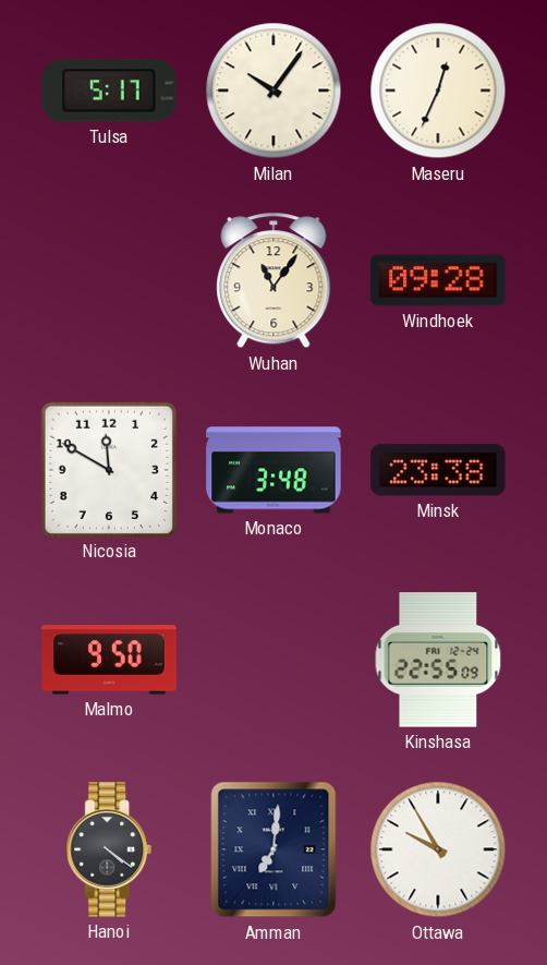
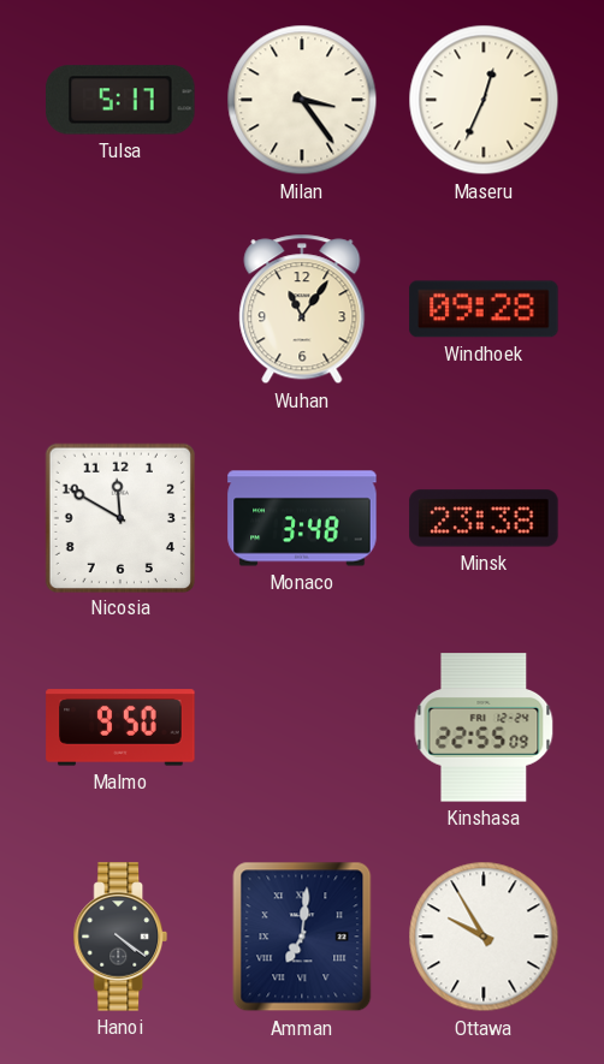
Milan: 10:06 -> 3:24
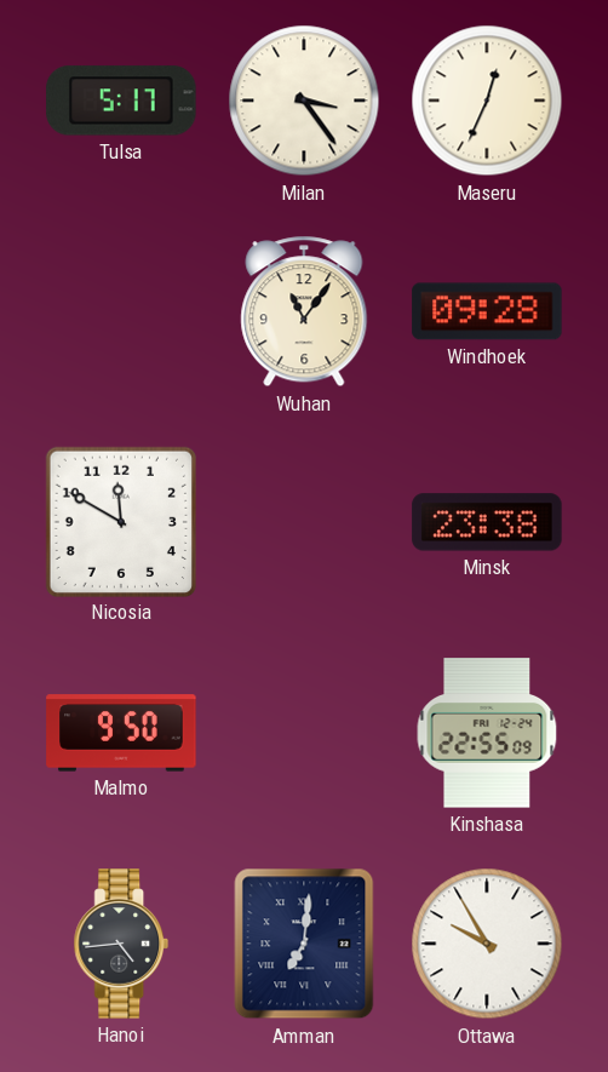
Monaco: 3:48 -> none
Hanoi: 4:21 -> 4:44
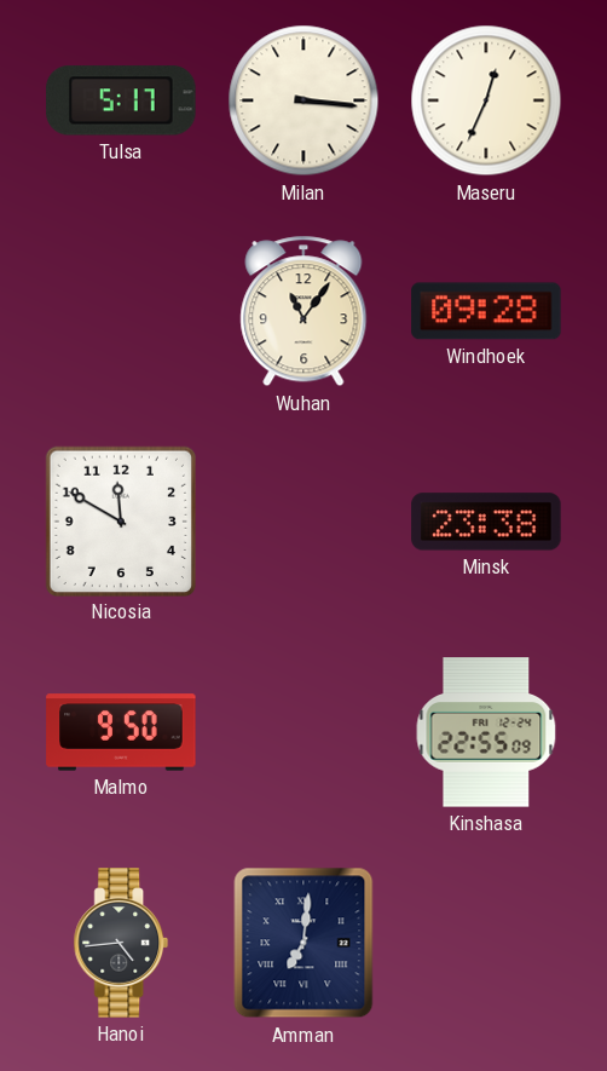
Milan: 3:24 -> 3:16
Ottawa: 9:55 -> none
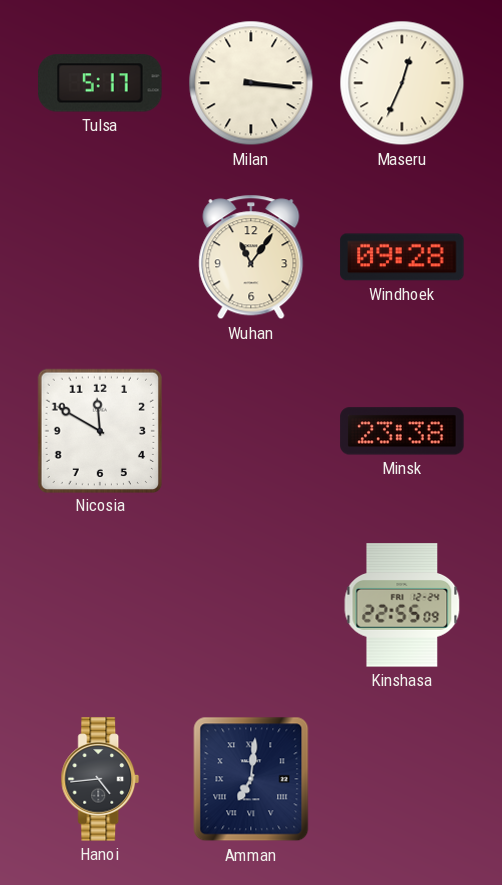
Malmo: 9:50 -> none
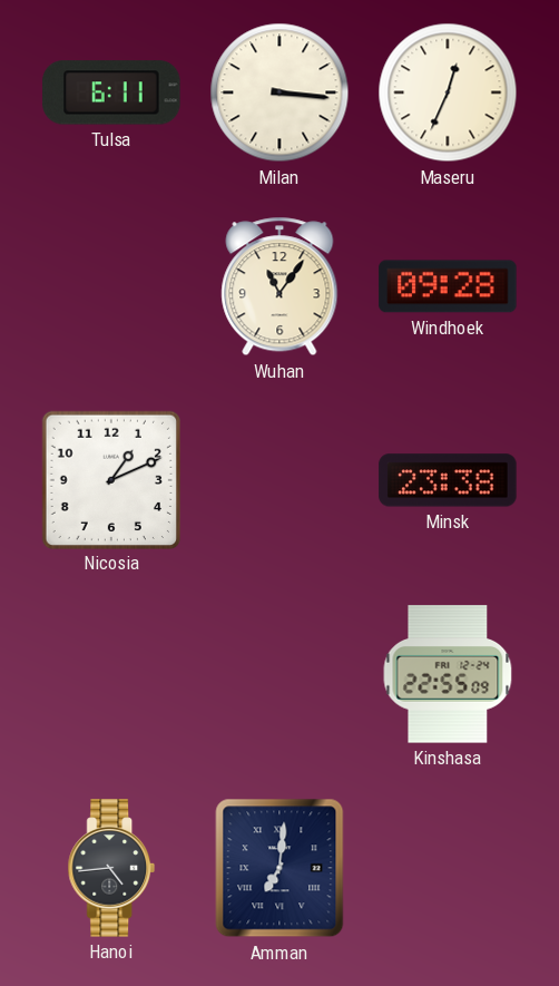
Tulsa: 5:17 -> 6:11
Nicosia: 11:50 -> 1:11
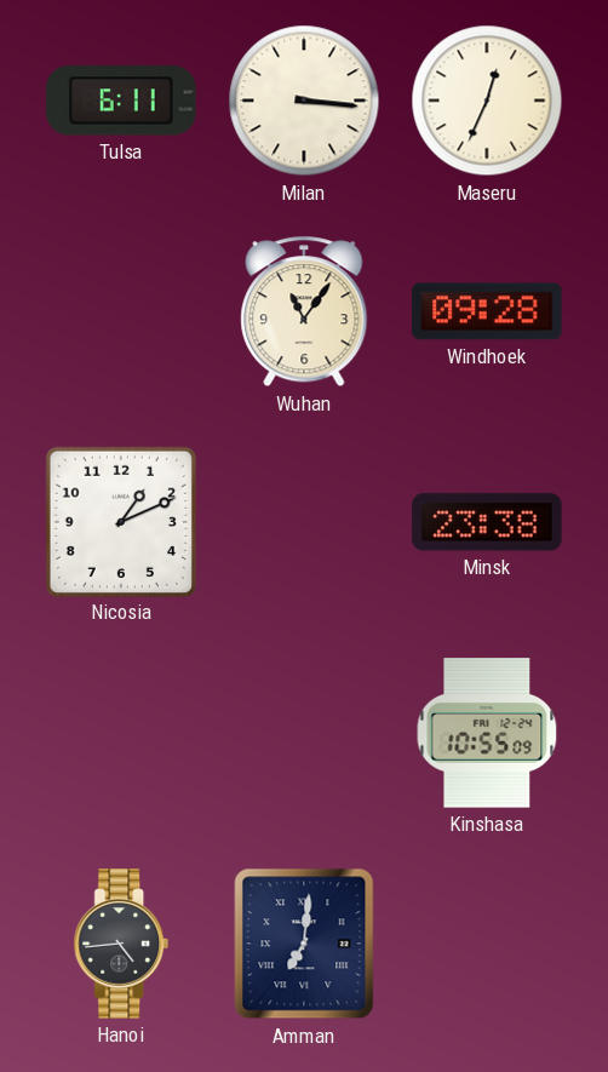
Kinshasa: 22:55 -> 10:55
